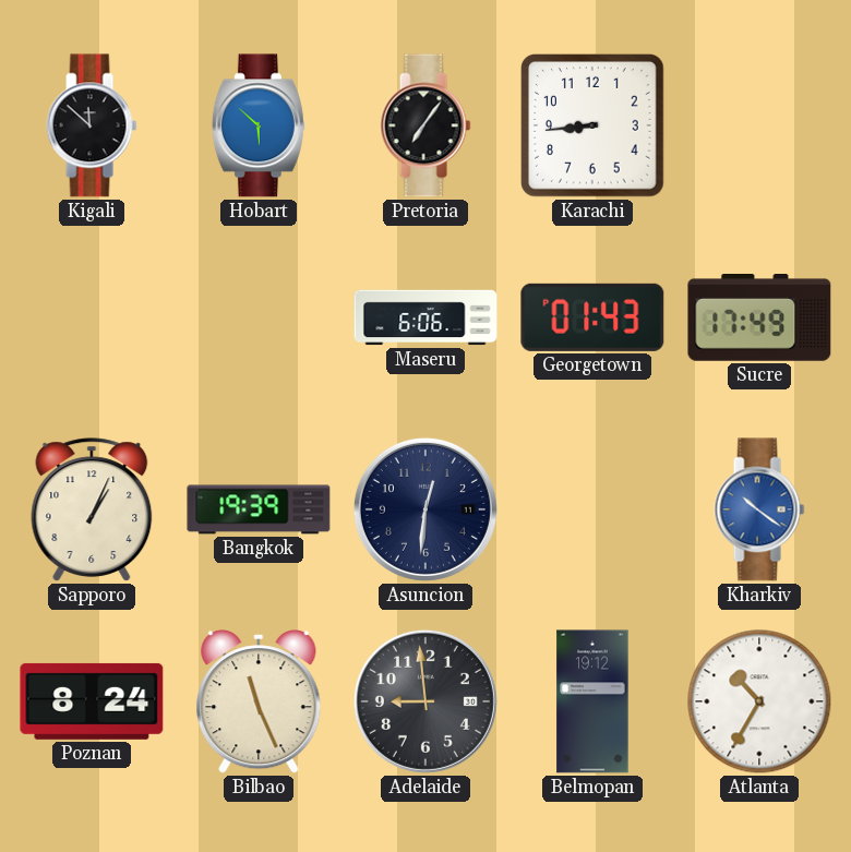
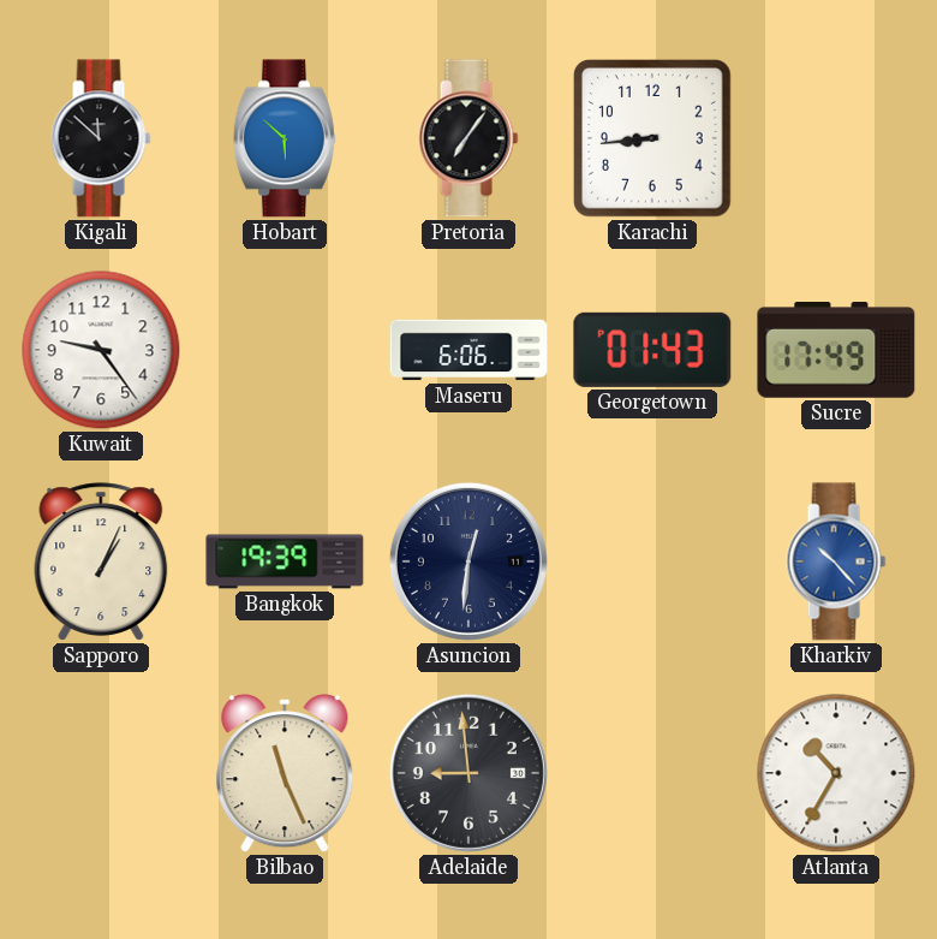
Kuwait: none -> 9:24
Kharkiv: 10:21 -> 10:23
Poznan: 8:24 -> none
Belmopan: 19:12 -> none
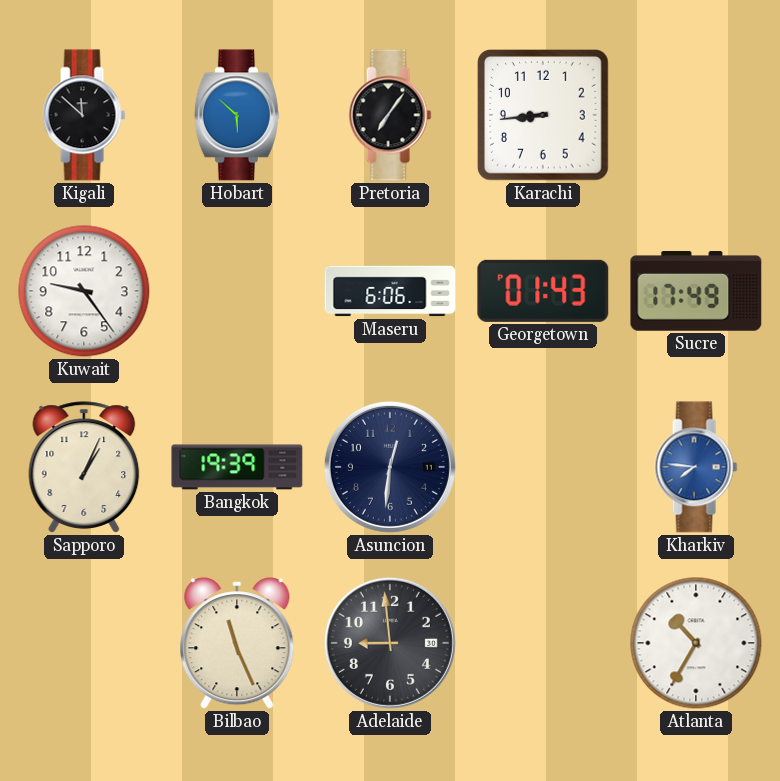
Kharkiv: 10:23 -> 7:46
